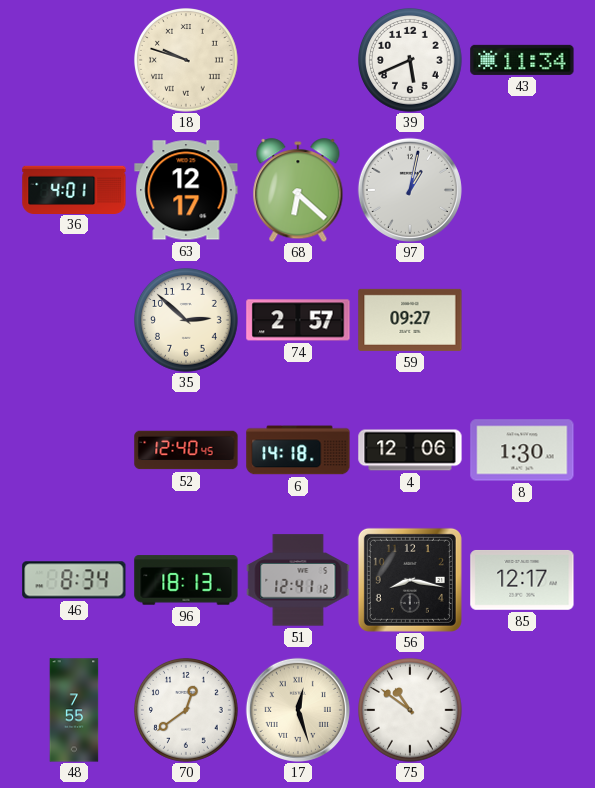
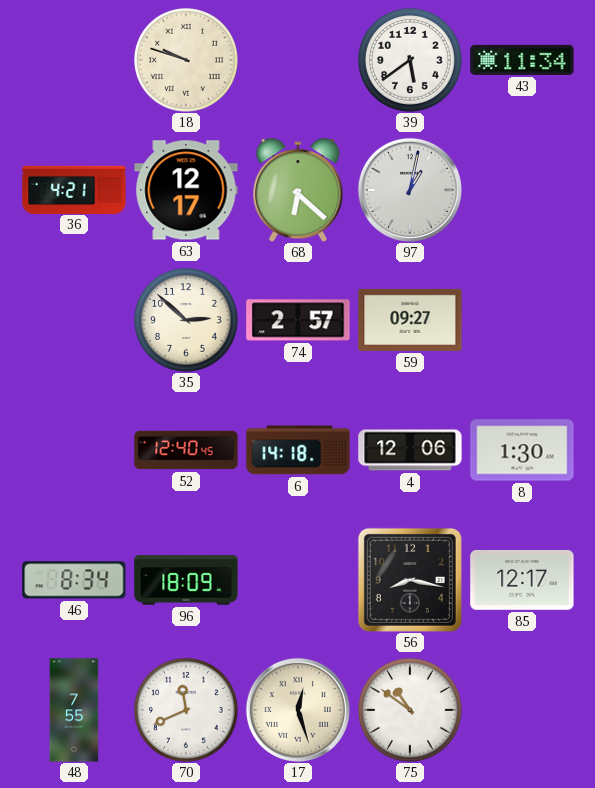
39: 5:41 -> 5:39
36: 4:01 -> 4:21
96: 18:13 -> 18:09
51: 12:41 -> none
70: 12:39 -> 11:41
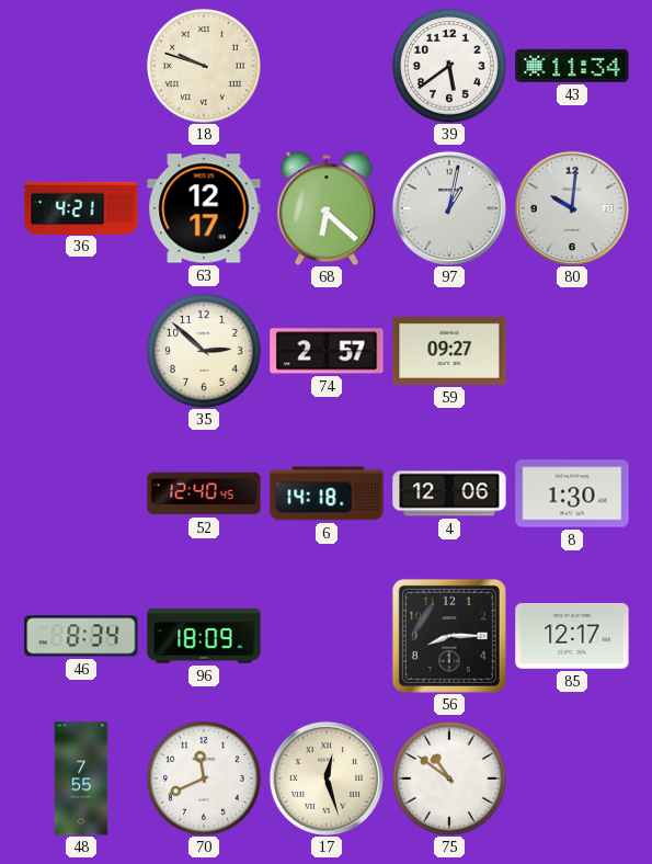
80: none -> 10:01
56: 8:17 -> 8:15
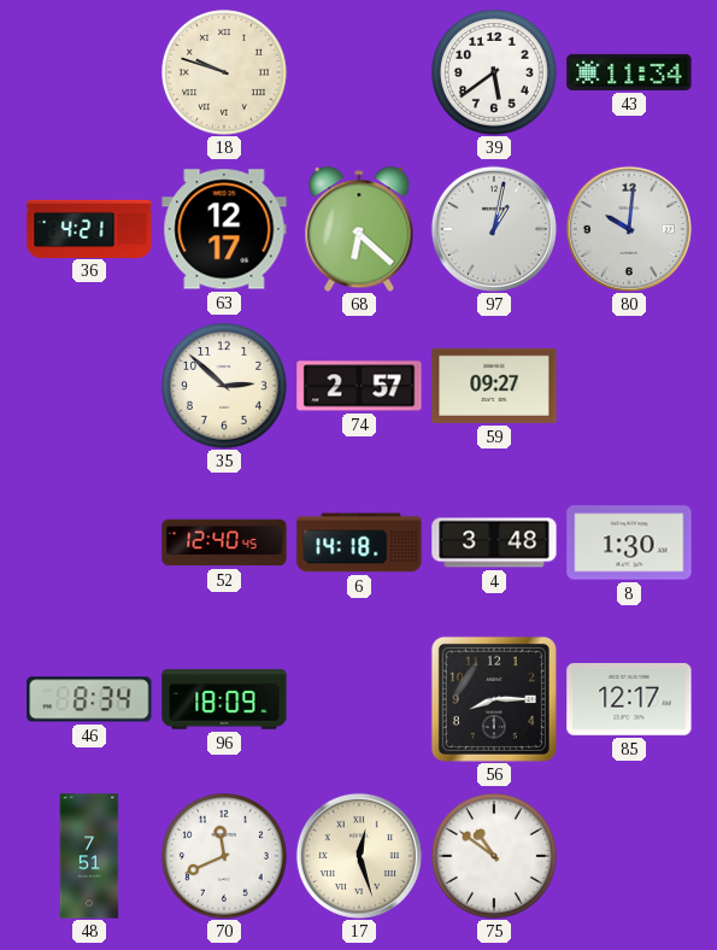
4: 12:06 -> 3:48
48: 7:55 -> 7:51
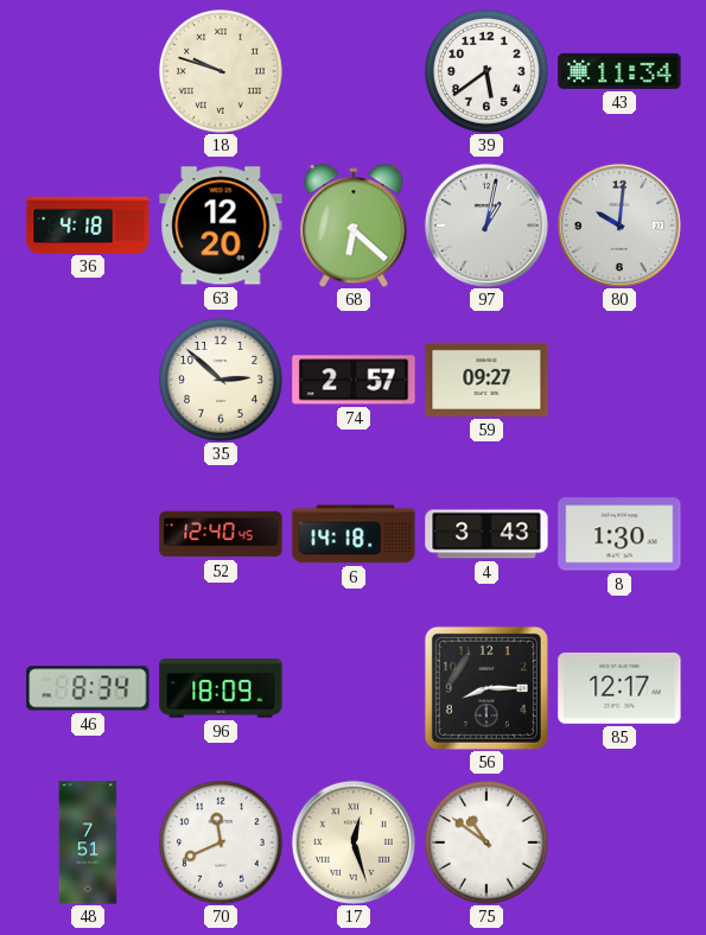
36: 4:21 -> 4:18
63: 12:17 -> 12:20
4: 3:48 -> 3:43
